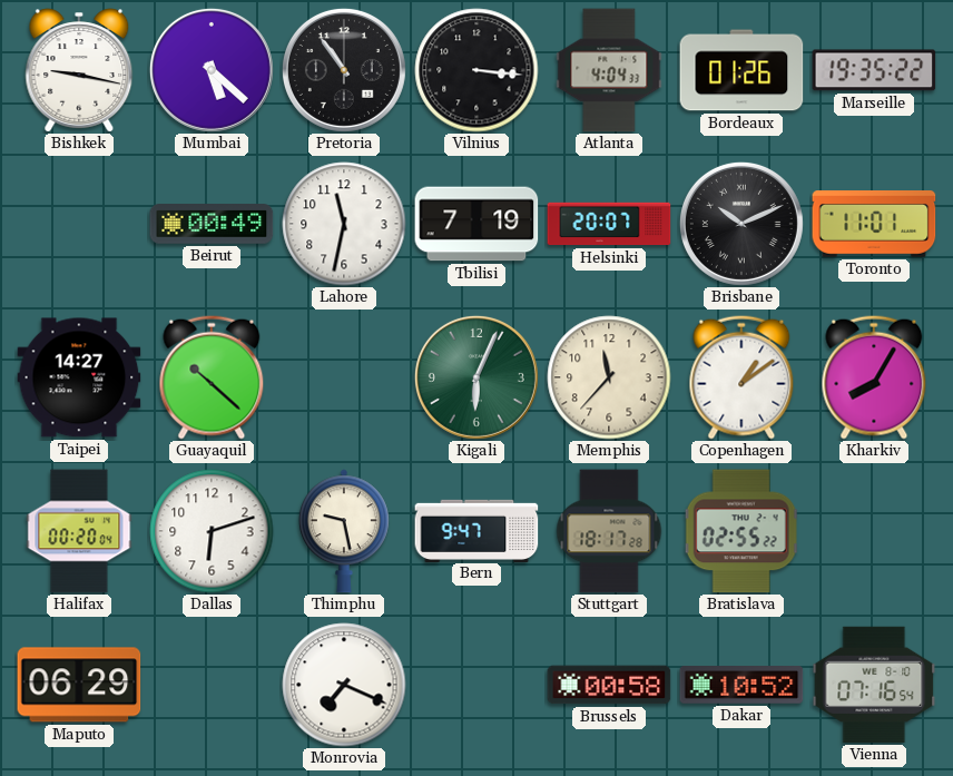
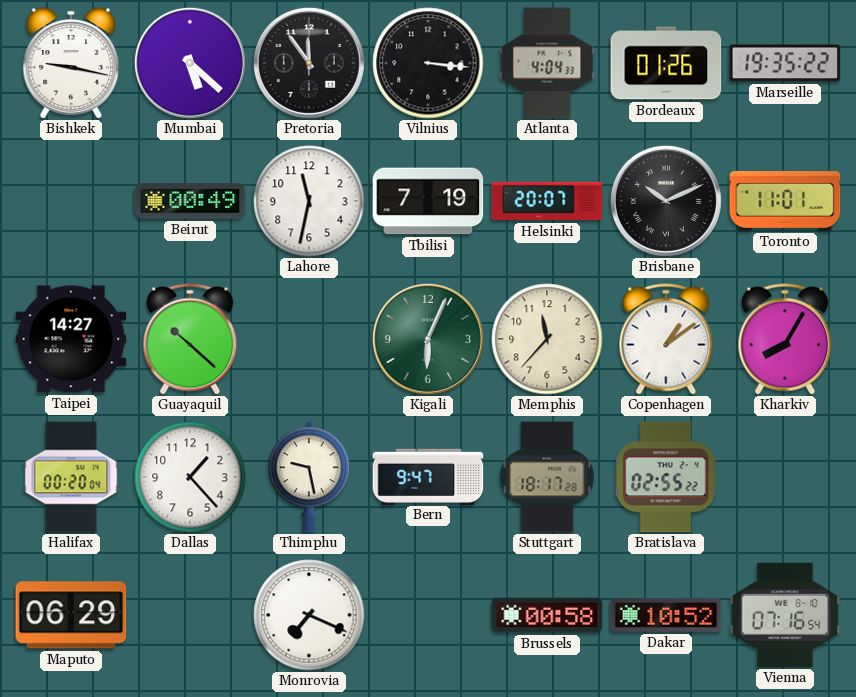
Pretoria: 10:54 -> 11:54
Dallas: 6:12 -> 1:23
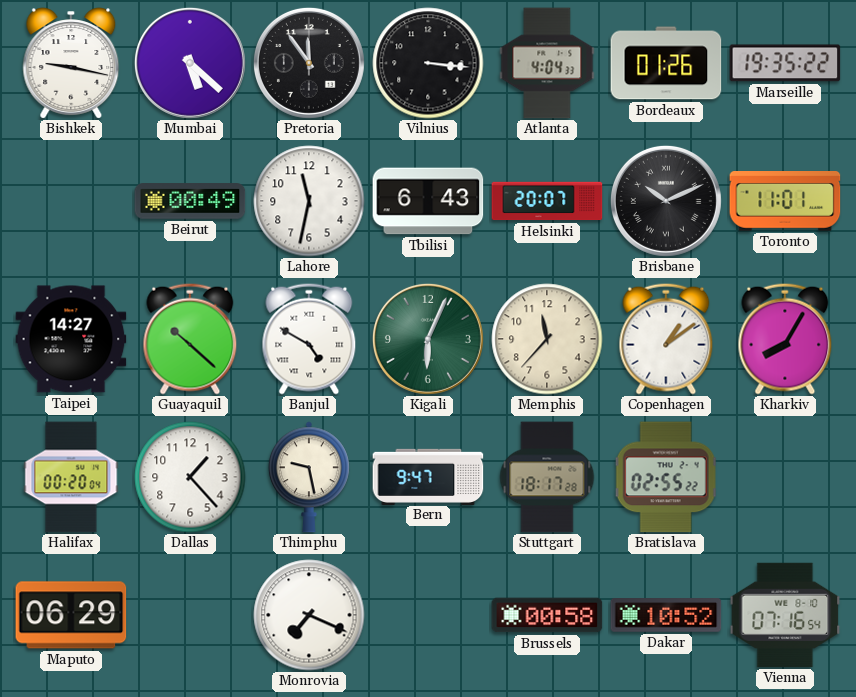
Tbilisi: 7:19 -> 6:43
Banjul: none -> 4:50
